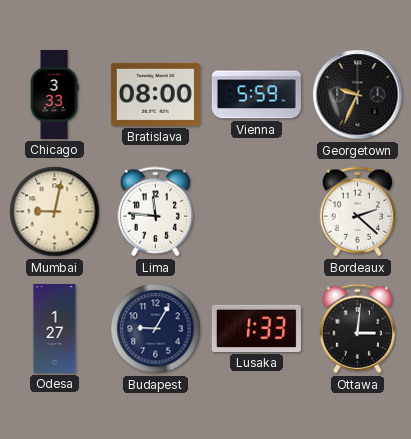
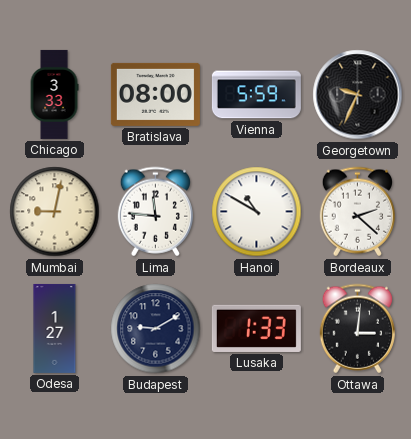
Hanoi: none -> 10:50
Budapest: 9:05 -> 9:10
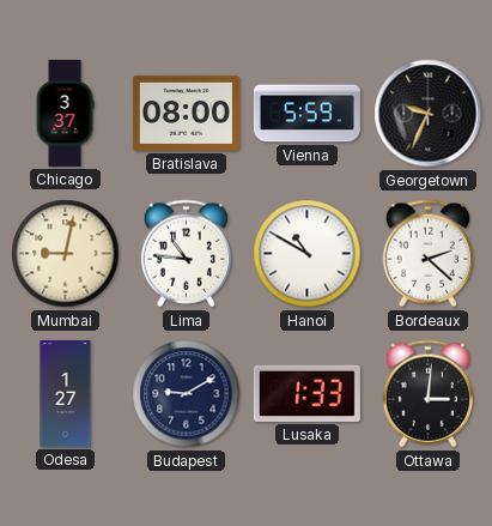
Chicago: 3:33 -> 3:37
Lima: 11:46 -> 10:46
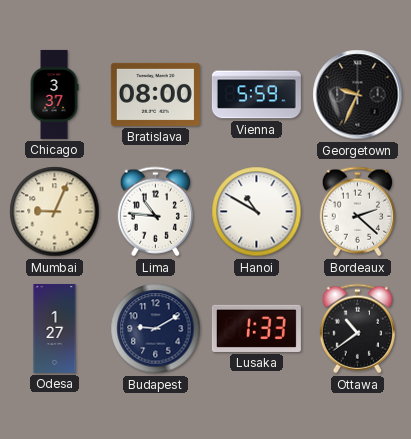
Mumbai: 9:02 -> 9:04
Ottawa: 3:01 -> 10:39
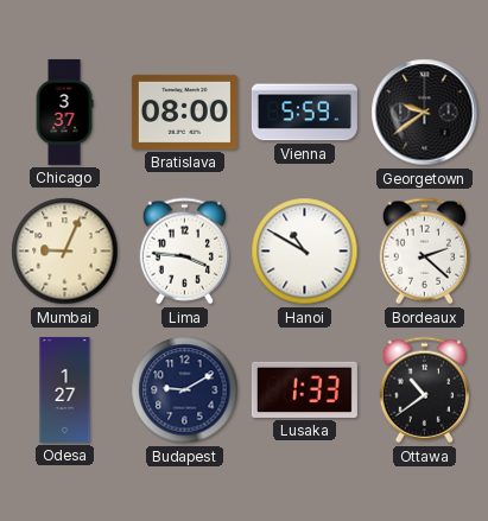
Georgetown: 9:34 -> 9:39
Lima: 10:46 -> 3:46
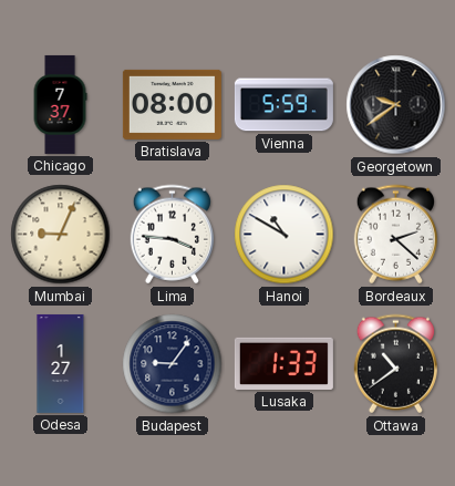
Chicago: 3:37 -> 7:37
Budapest: 9:10 -> 9:06
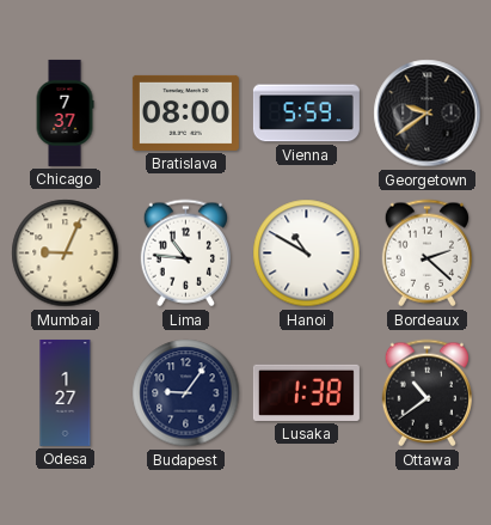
Lima: 3:46 -> 10:46
Lusaka: 1:33 -> 1:38
